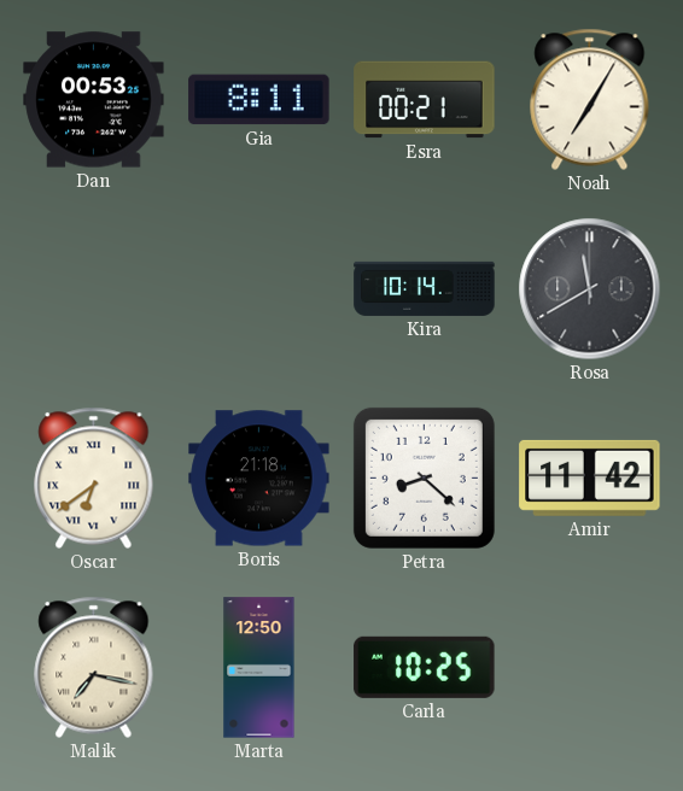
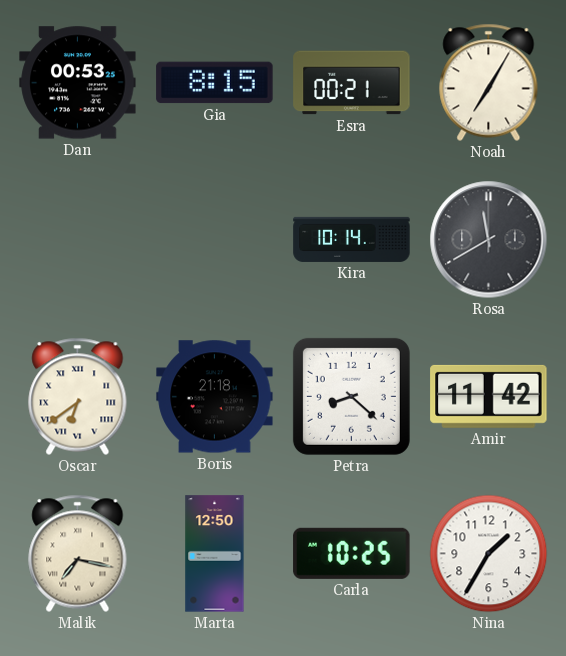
Gia: 8:11 -> 8:15
Nina: none -> 1:35
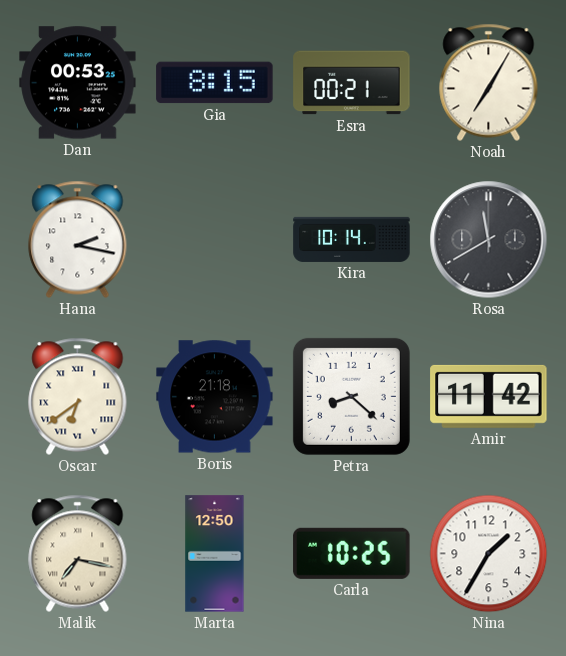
Hana: none -> 2:17
